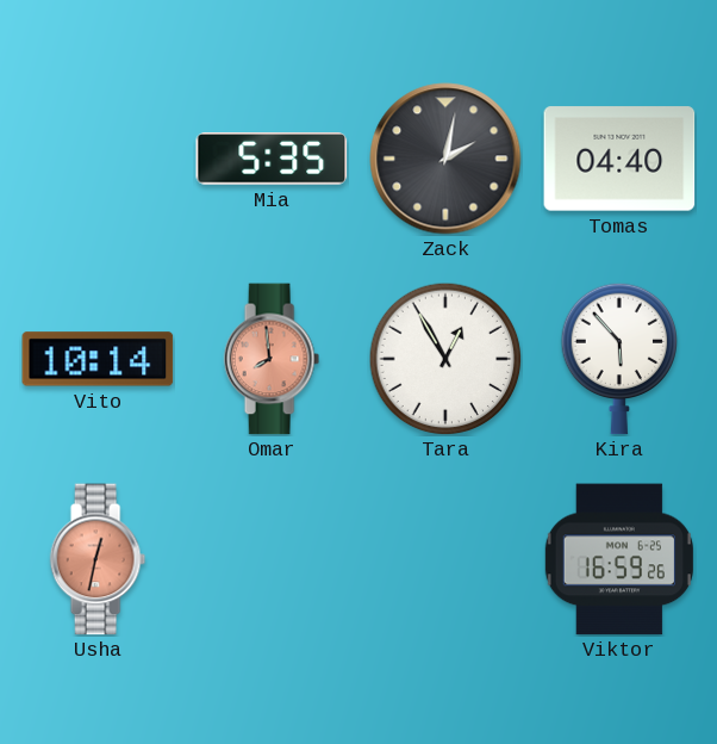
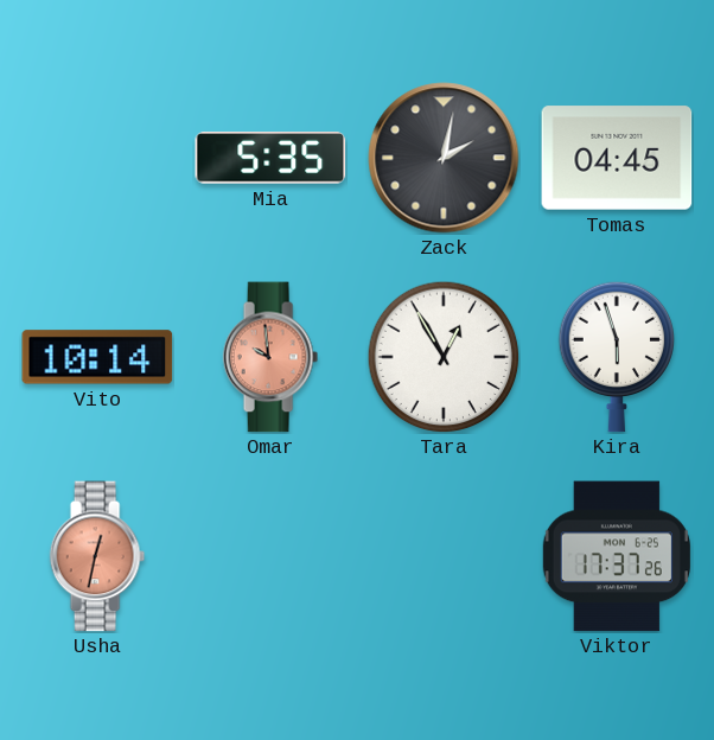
Tomas: 04:40 -> 04:45
Omar: 7:59 -> 9:59
Kira: 5:53 -> 5:57
Viktor: 16:59 -> 17:37
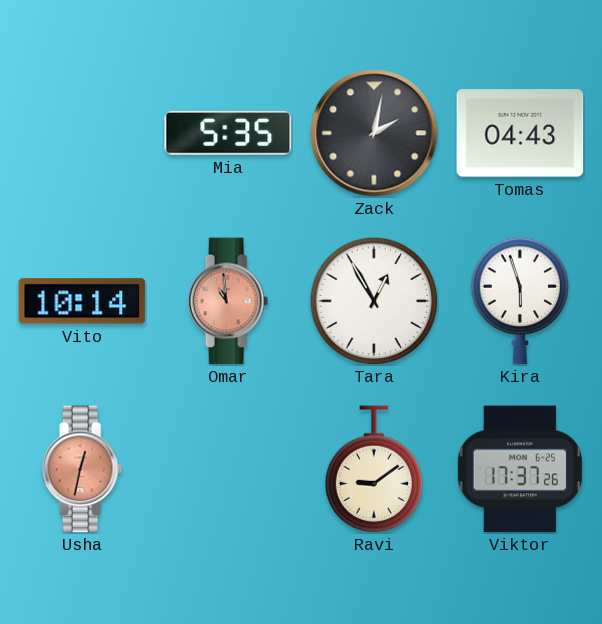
Tomas: 04:45 -> 04:43
Omar: 9:59 -> 10:59
Ravi: none -> 9:09
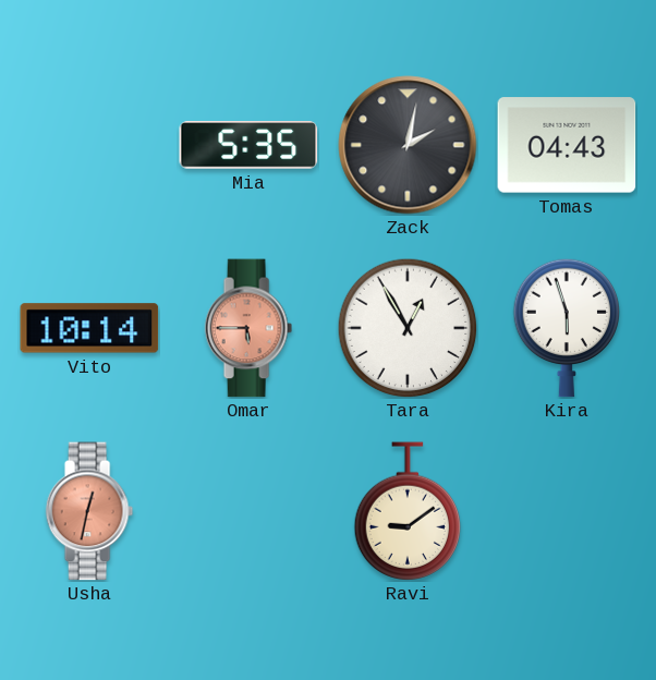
Omar: 10:59 -> 5:45
Viktor: 17:37 -> none
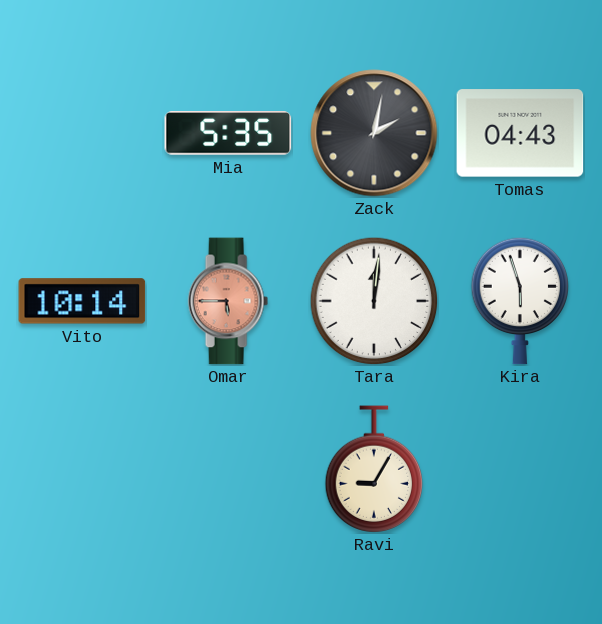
Tara: 12:55 -> 12:01
Usha: 12:32 -> none
Ravi: 9:09 -> 9:05
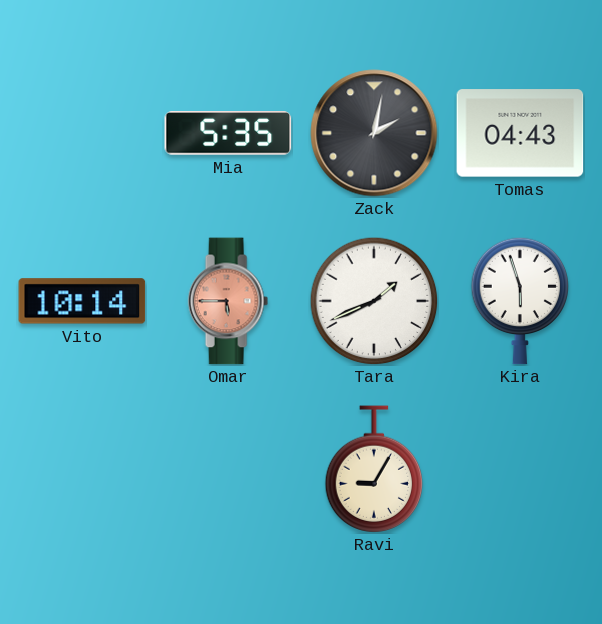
Tara: 12:01 -> 1:41
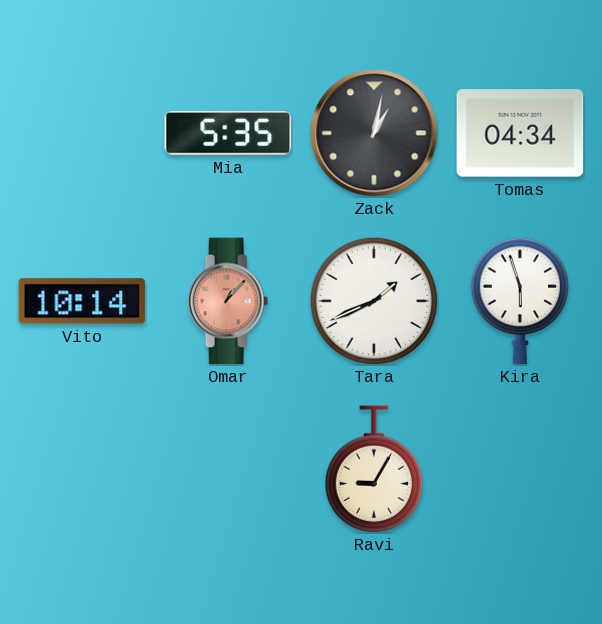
Zack: 2:02 -> 1:02
Tomas: 04:43 -> 04:34
Omar: 5:45 -> 1:07
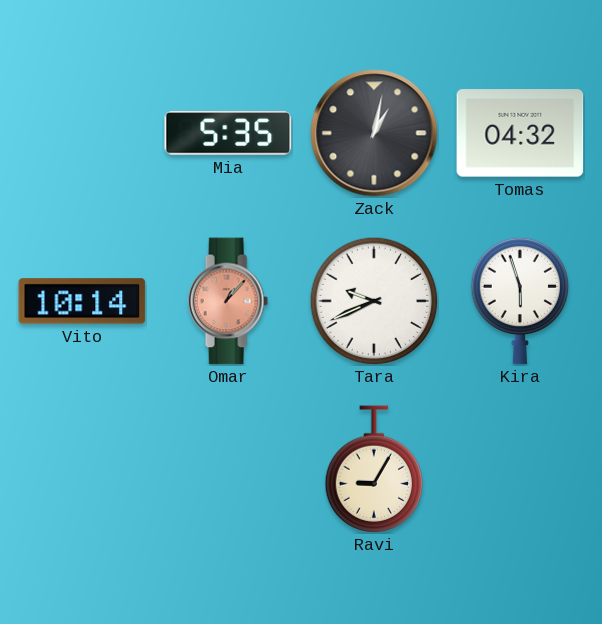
Tomas: 04:34 -> 04:32
Tara: 1:41 -> 9:41
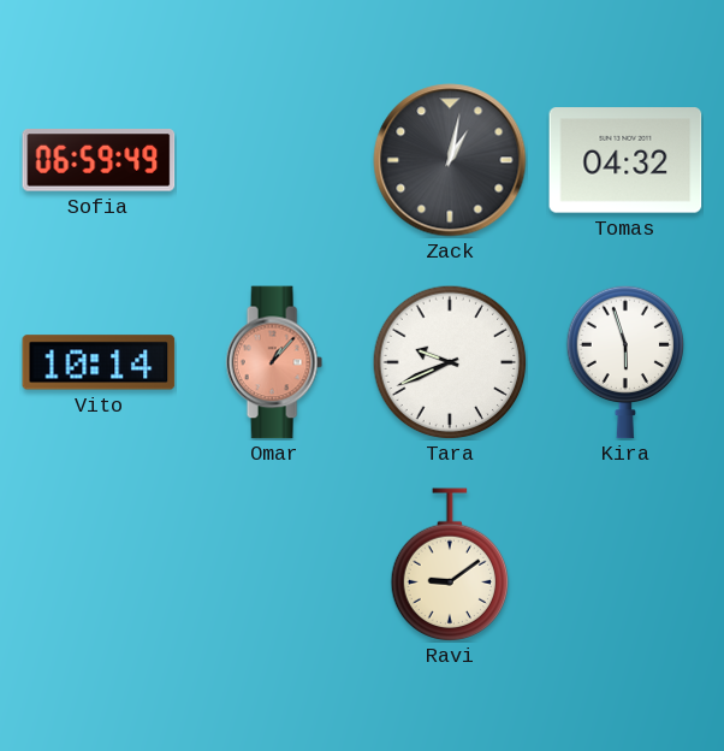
Sofia: none -> 06:59
Mia: 5:35 -> none
Ravi: 9:05 -> 9:09
